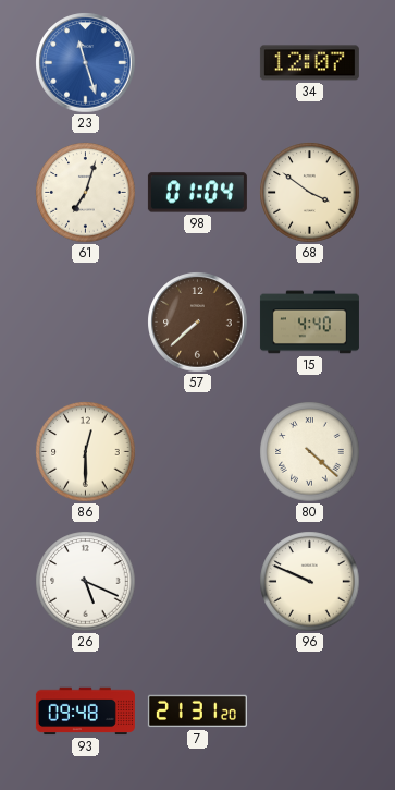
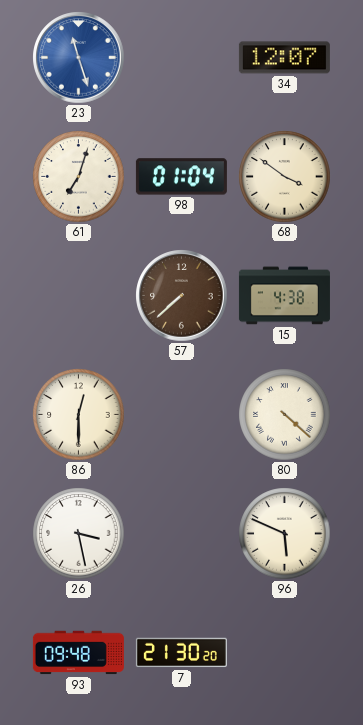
15: 4:40 -> 4:38
26: 5:19 -> 3:28
96: 9:49 -> 5:49
7: 21:31 -> 21:30
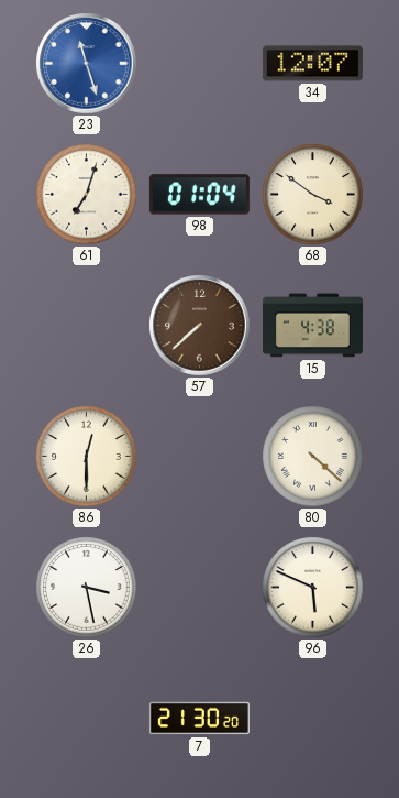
93: 09:48 -> none
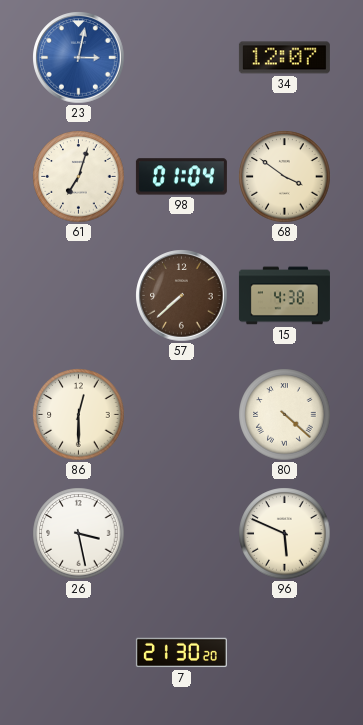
23: 11:27 -> 3:02
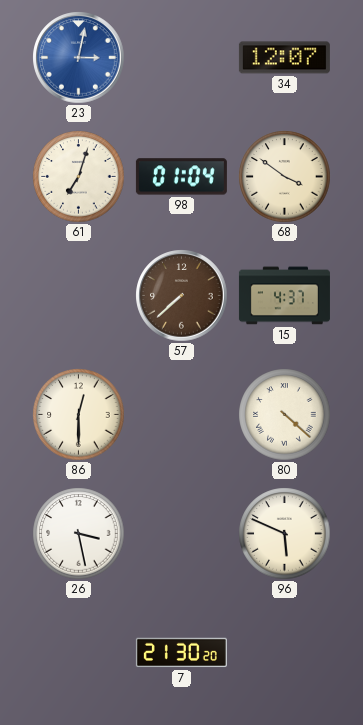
15: 4:38 -> 4:37
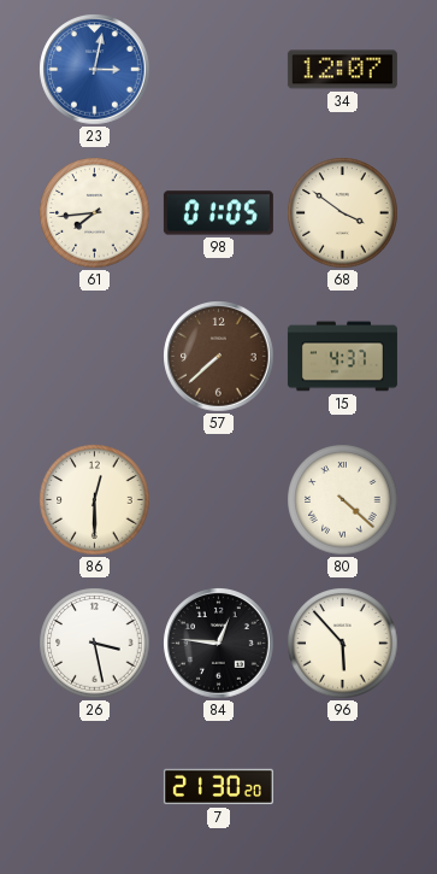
61: 7:03 -> 7:44
98: 01:04 -> 01:05
84: none -> 12:46
96: 5:49 -> 5:53
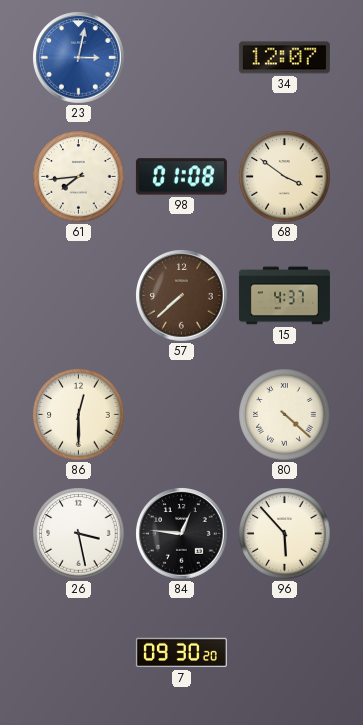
98: 01:05 -> 01:08
7: 21:30 -> 09:30
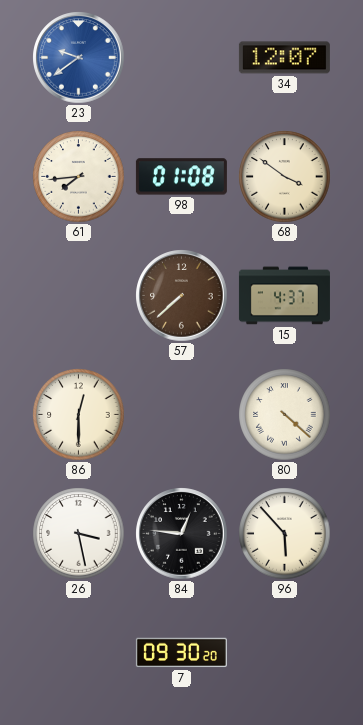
23: 3:02 -> 9:39
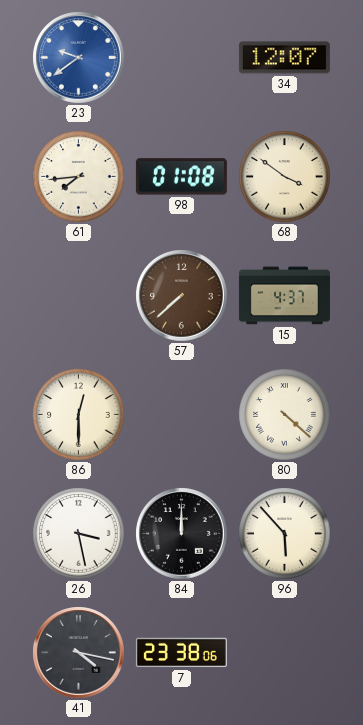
84: 12:46 -> 12:00
41: none -> 4:17
7: 09:30 -> 23:38
